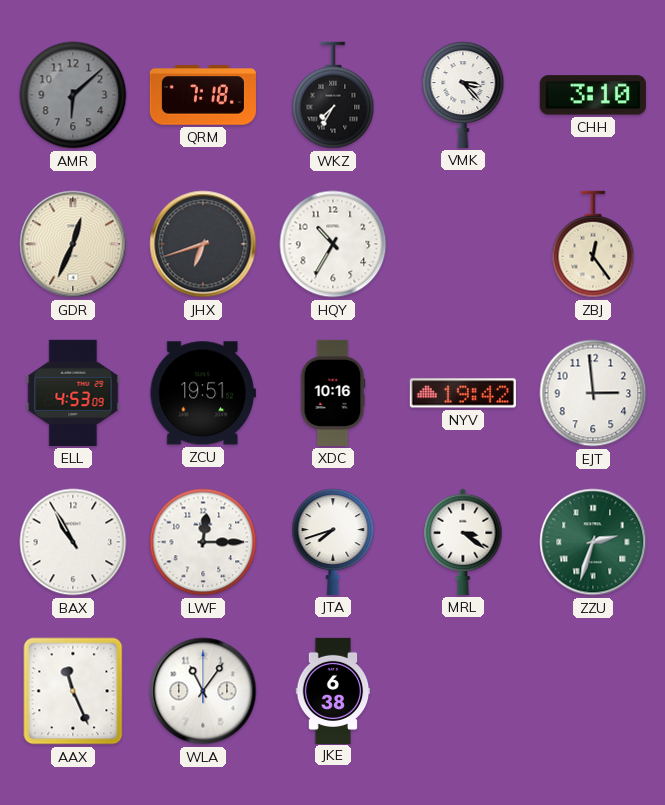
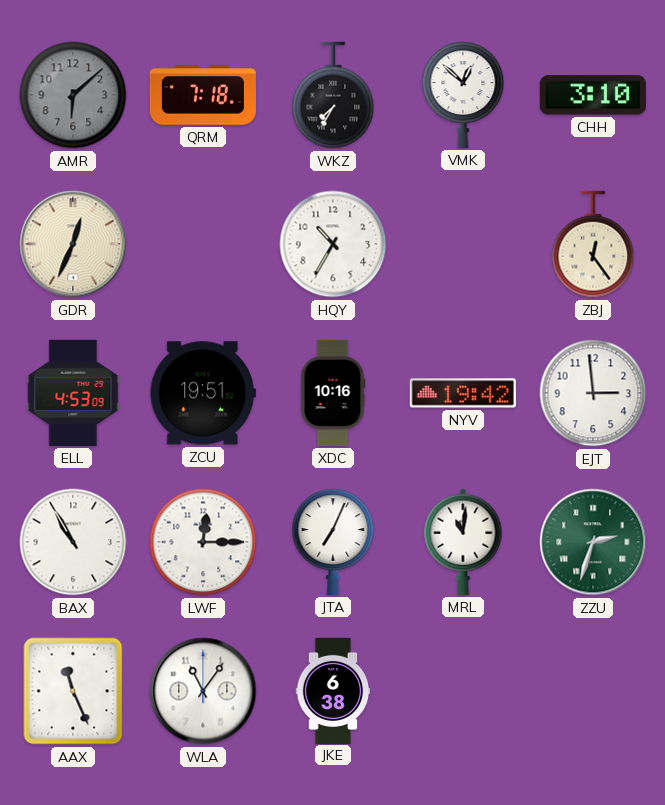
VMK: 3:23 -> 12:52
JHX: 6:42 -> none
JTA: 7:42 -> 7:04
MRL: 3:21 -> 11:01
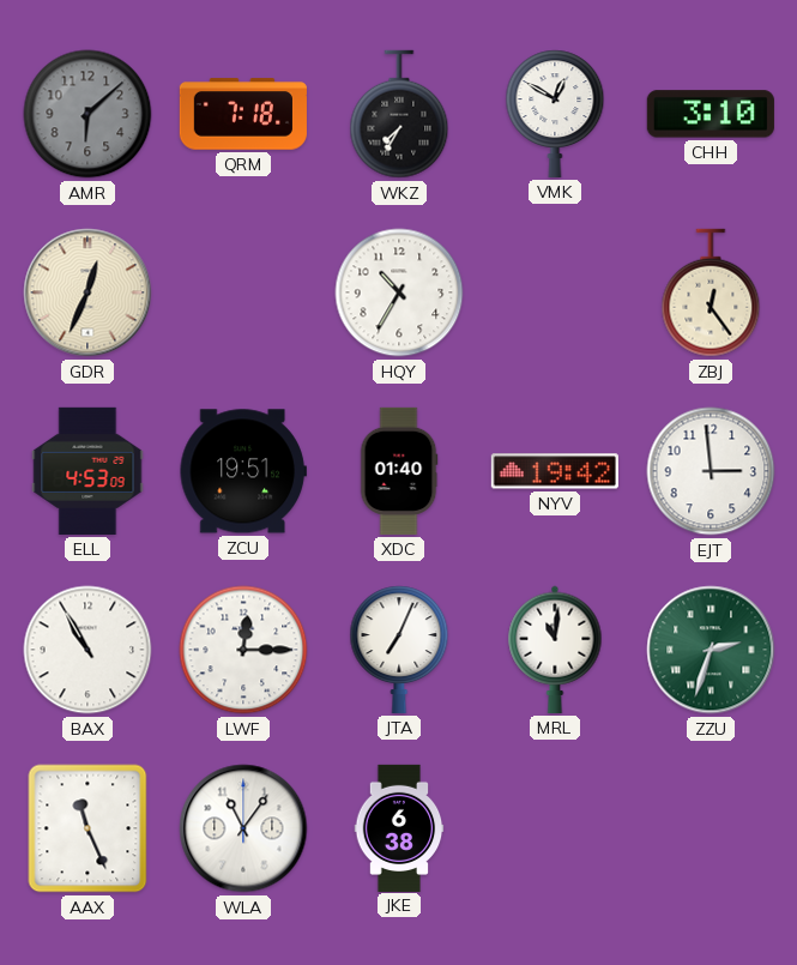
VMK: 12:52 -> 12:50
XDC: 10:16 -> 01:40
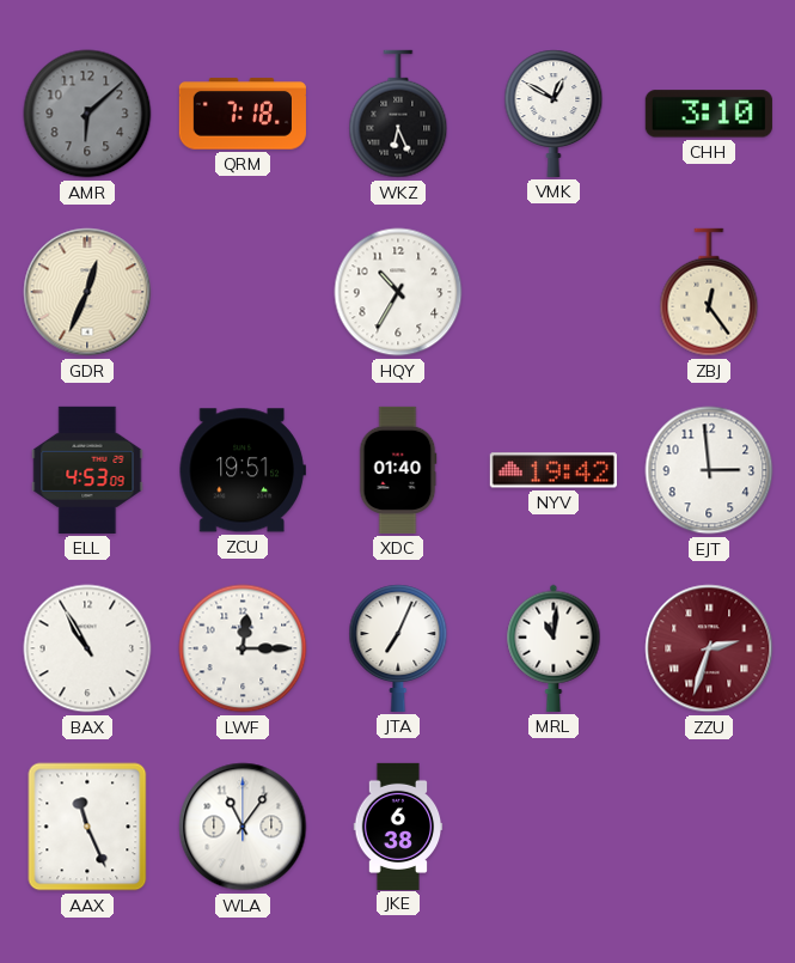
WKZ: 7:35 -> 6:26
ZZU dial: green -> burgundy
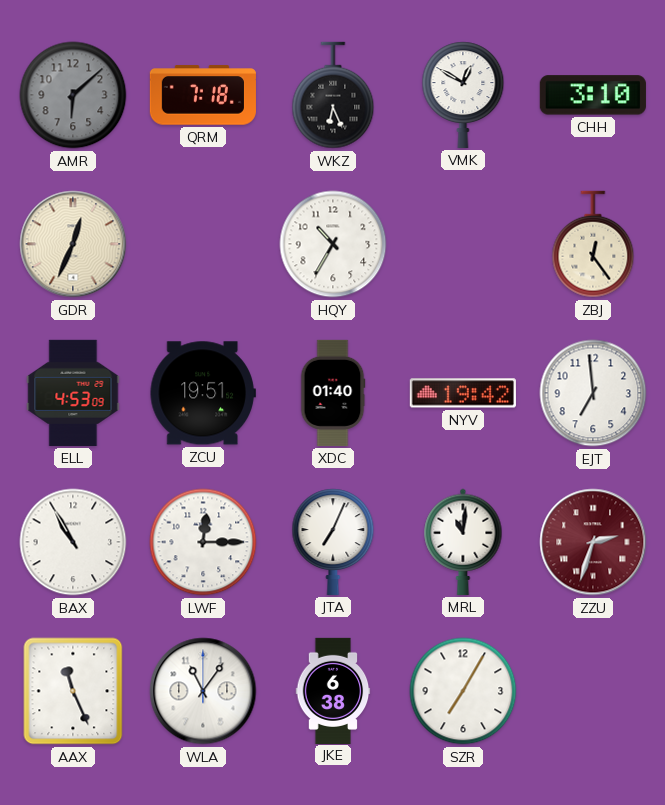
EJT: 2:59 -> 6:59
SZR: none -> 7:05
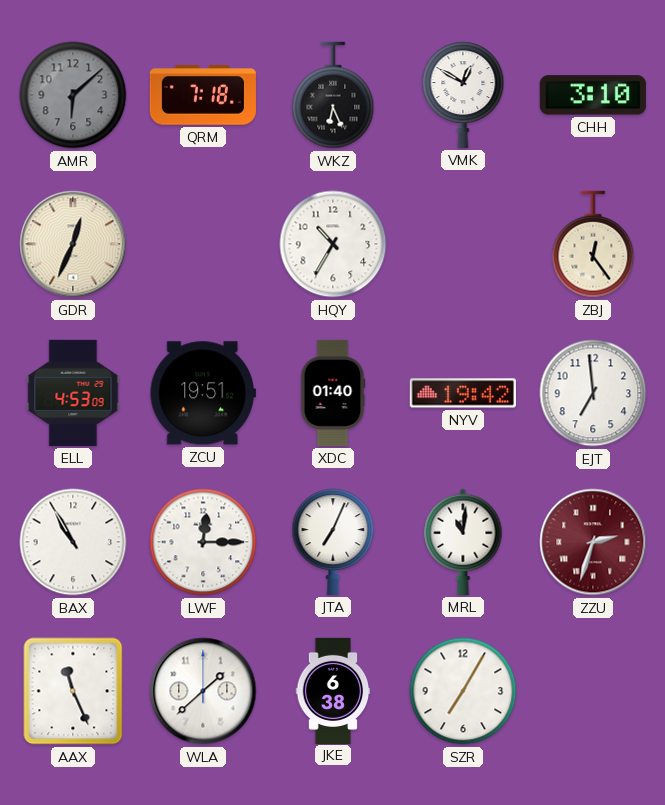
WLA: 11:06 -> 1:38
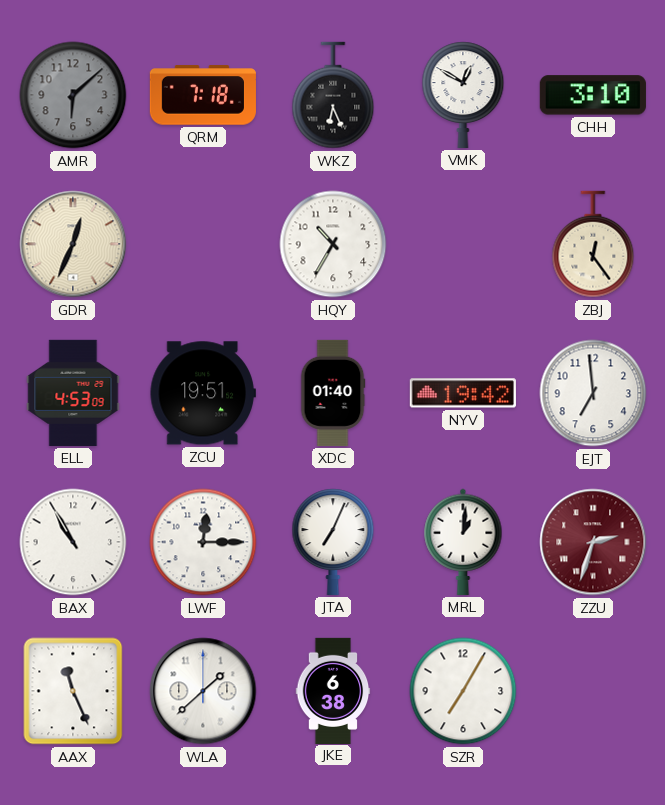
MRL: 11:01 -> 1:01
